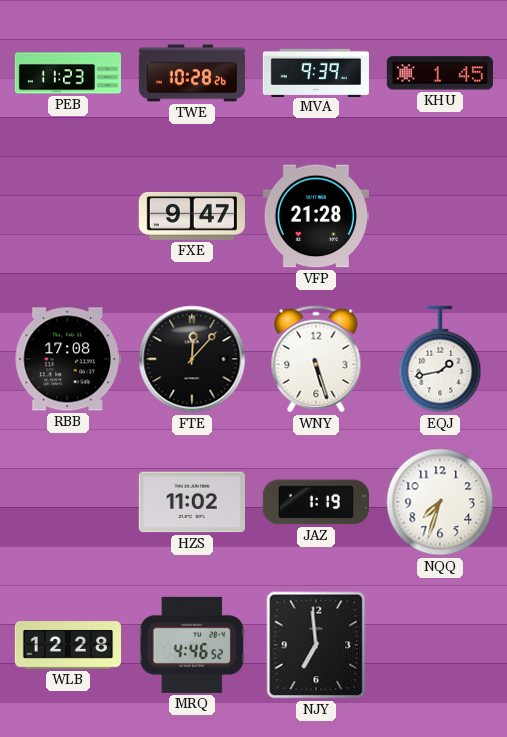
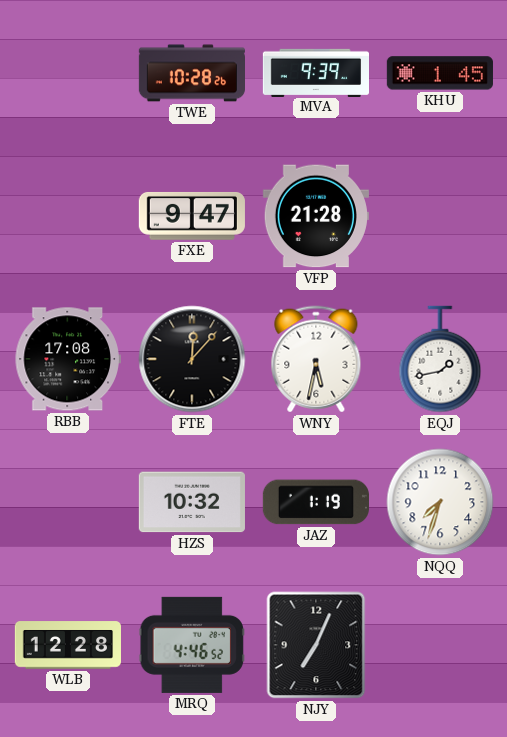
PEB: 11:23 -> none
WNY: 5:27 -> 5:32
HZS: 11:02 -> 10:32
NJY: 6:59 -> 7:04
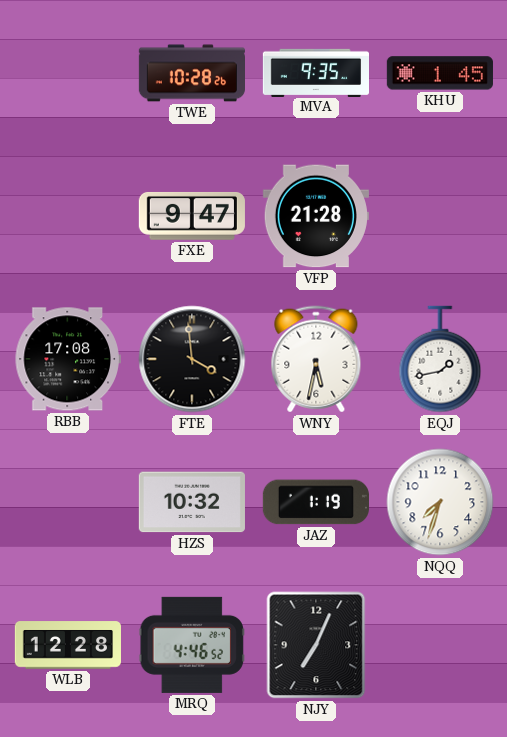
MVA: 9:39 -> 9:35
FTE: 12:07 -> 3:59
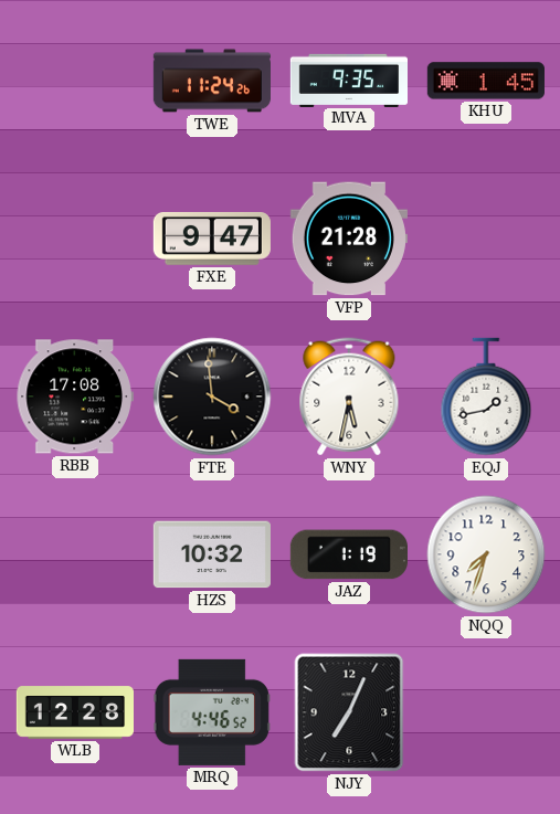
TWE: 10:28 -> 11:24
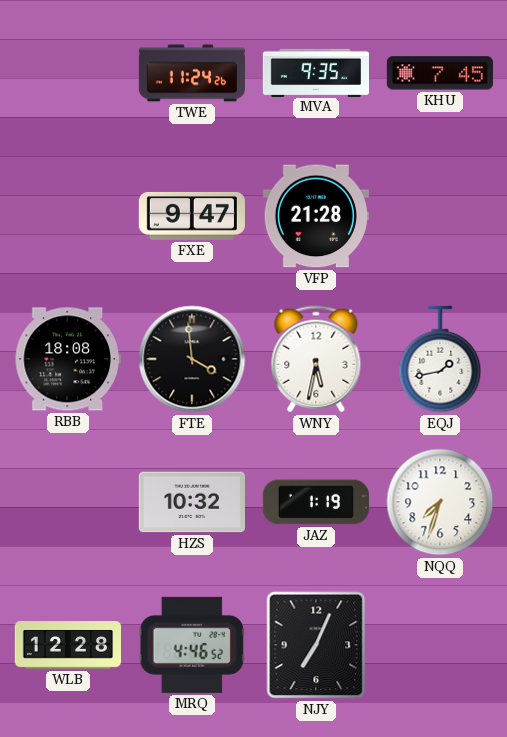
KHU: 1:45 -> 7:45
RBB: 17:08 -> 18:08
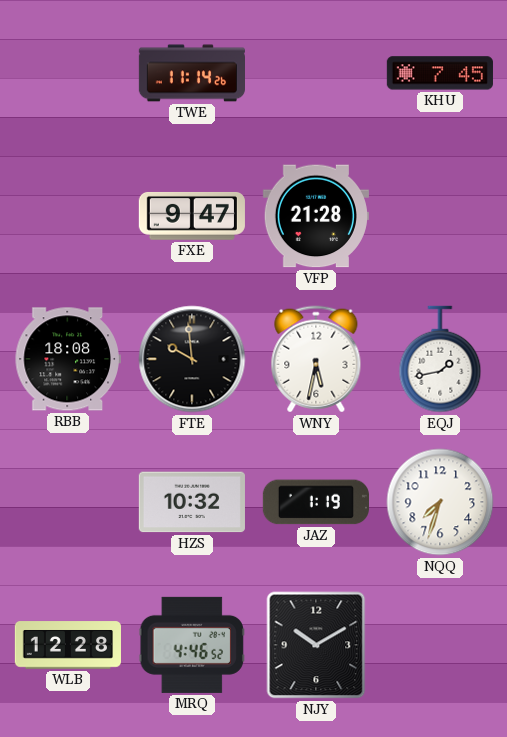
TWE: 11:24 -> 11:14
MVA: 9:35 -> none
FTE: 3:59 -> 9:59
NJY: 7:04 -> 10:10
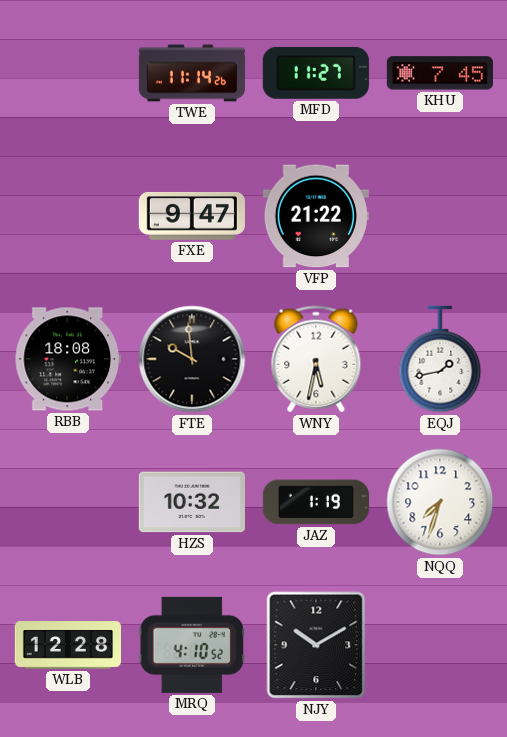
MFD: none -> 11:27
VFP: 21:28 -> 21:22
MRQ: 4:46 -> 4:10
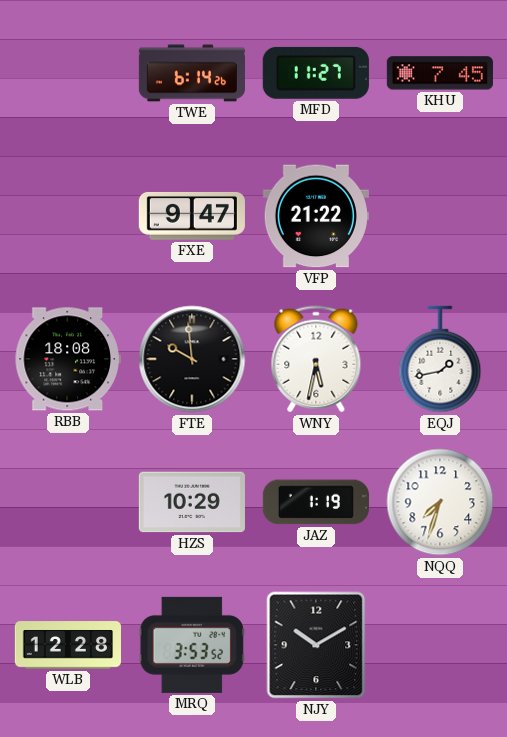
TWE: 11:14 -> 6:14
HZS: 10:32 -> 10:29
MRQ: 4:10 -> 3:53
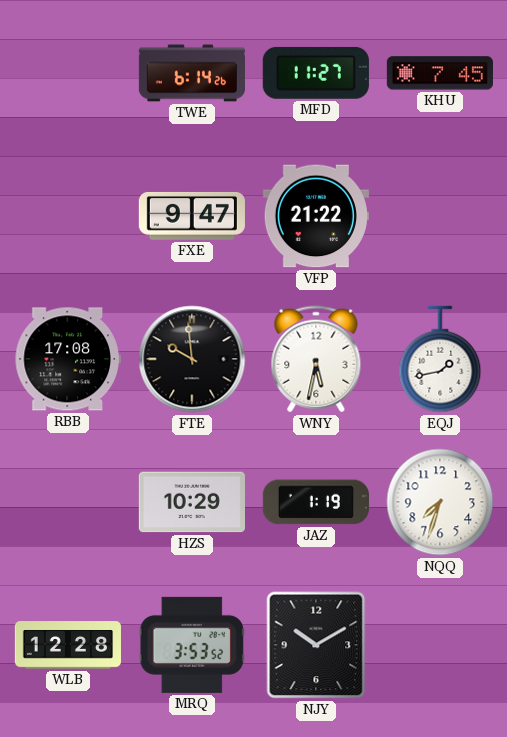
RBB: 18:08 -> 17:08
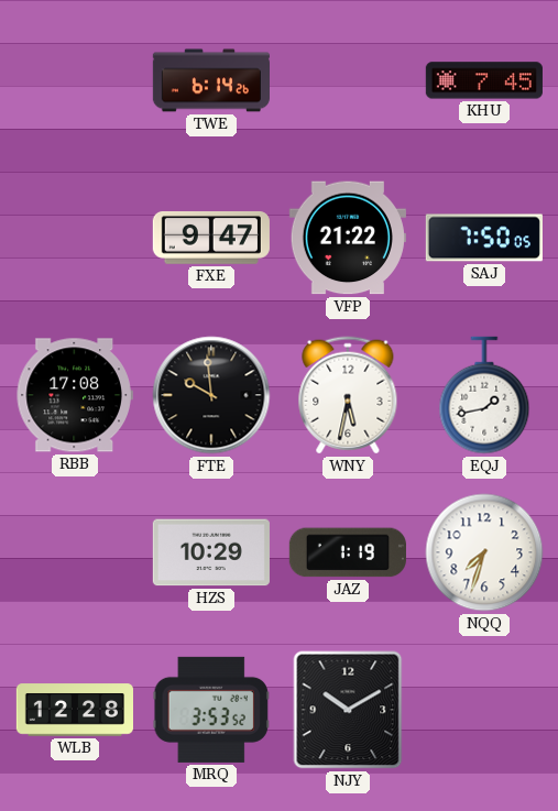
MFD: 11:27 -> none
SAJ: none -> 7:50
